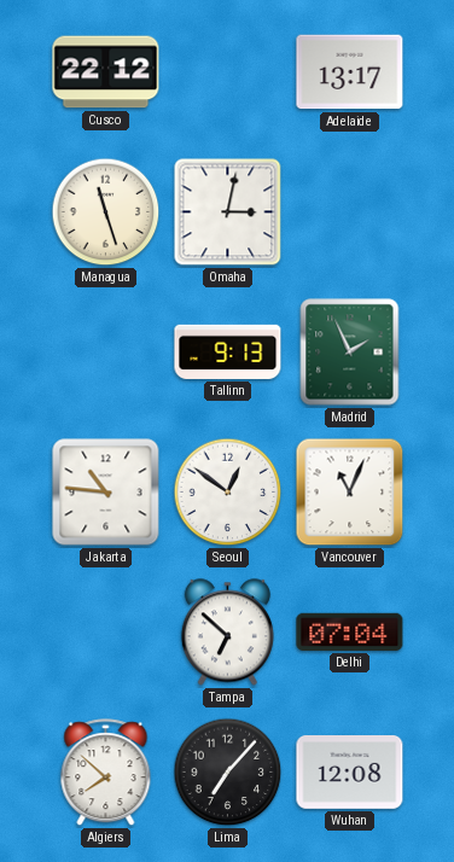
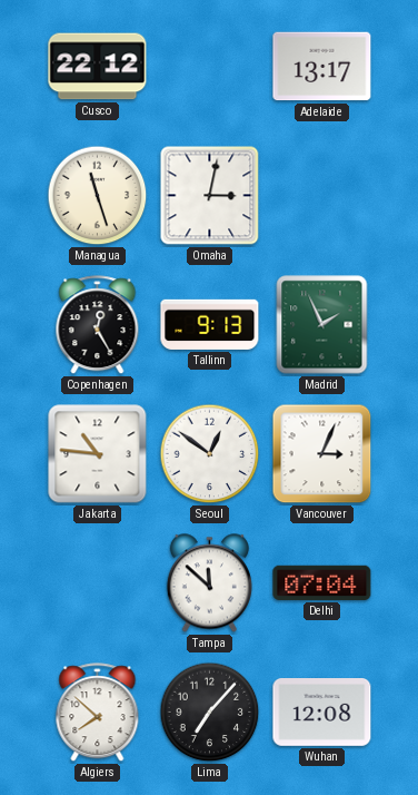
Copenhagen: none -> 12:25
Vancouver: 11:04 -> 3:04
Tampa: 6:52 -> 11:52
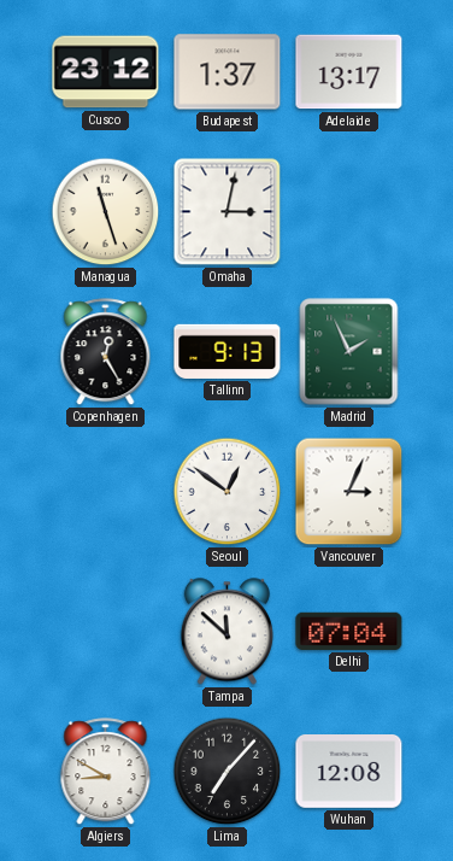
Cusco: 22:12 -> 23:12
Budapest: none -> 1:37
Jakarta: 10:46 -> none
Algiers: 7:52 -> 8:50
